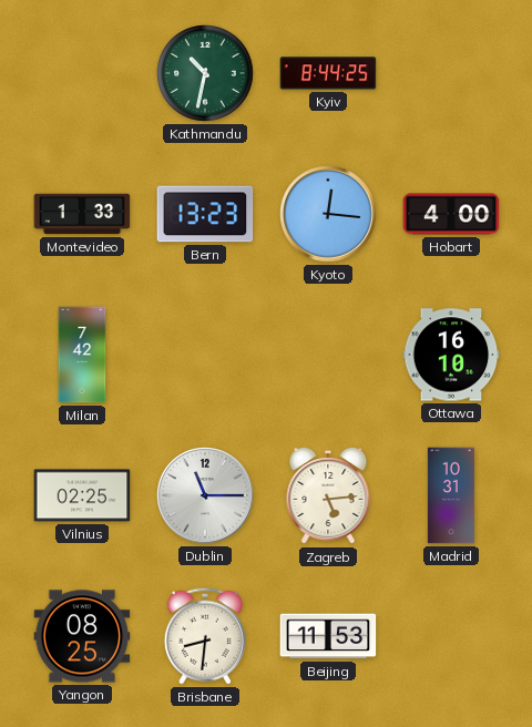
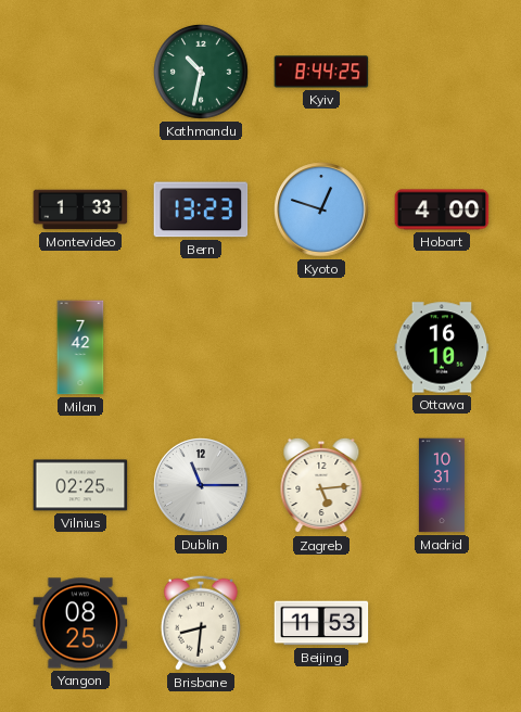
Kyoto: 12:16 -> 12:48
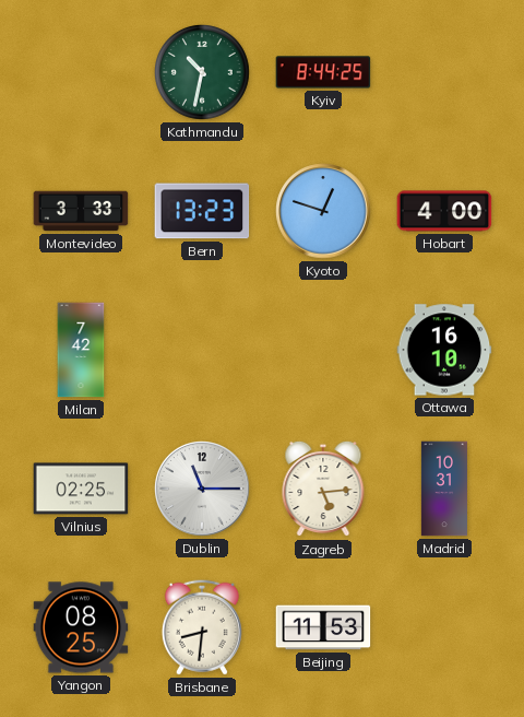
Montevideo: 1:33 -> 3:33
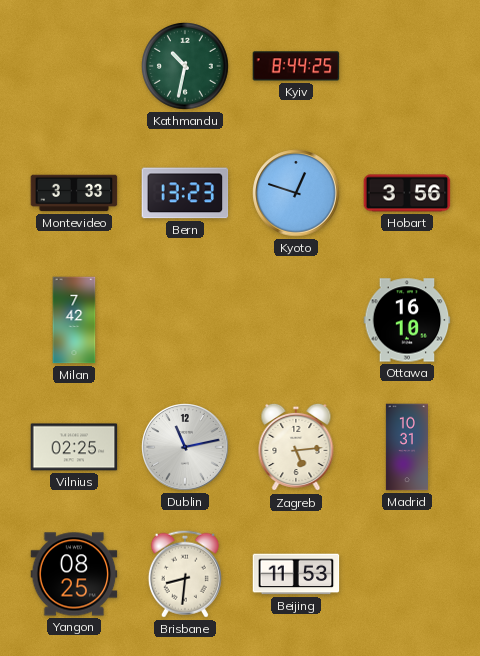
Hobart: 4:00 -> 3:56
Dublin: 11:15 -> 11:13
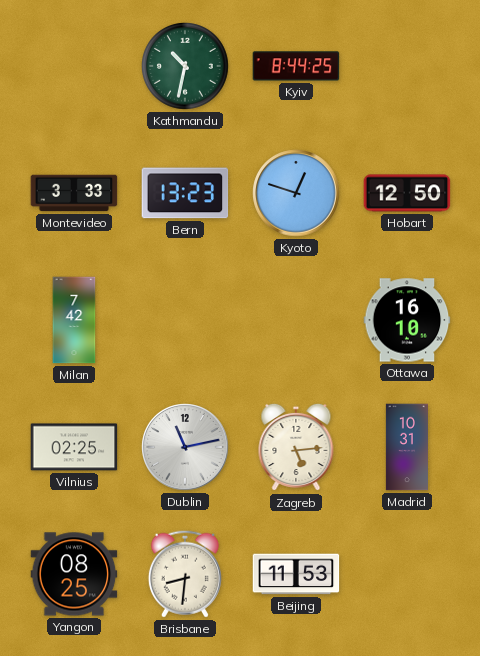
Hobart: 3:56 -> 12:50
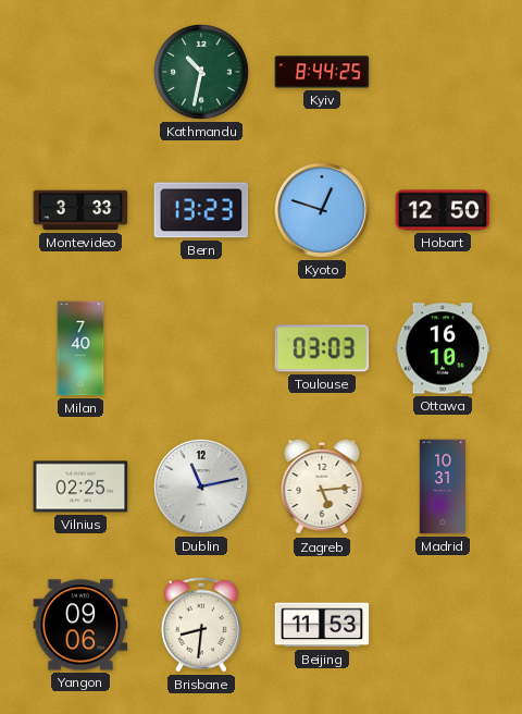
Milan: 7:42 -> 7:40
Toulouse: none -> 03:03
Yangon: 08:25 -> 09:06
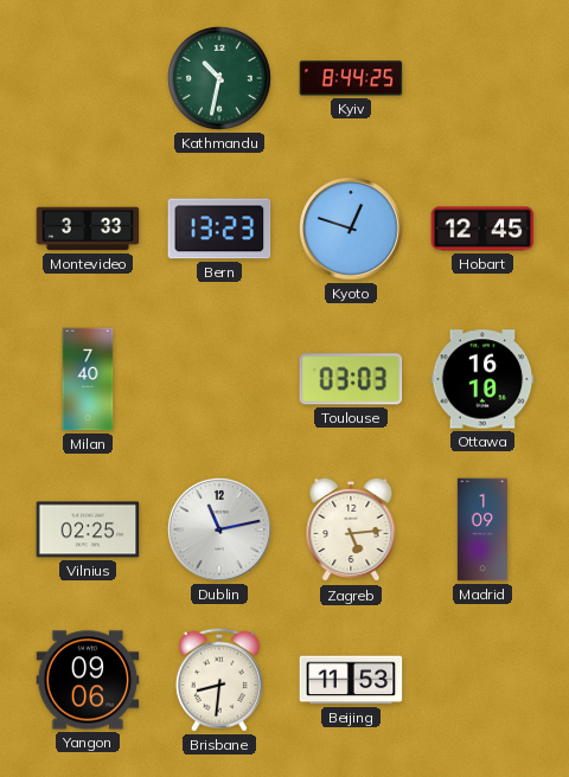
Hobart: 12:50 -> 12:45
Madrid: 10:31 -> 1:09
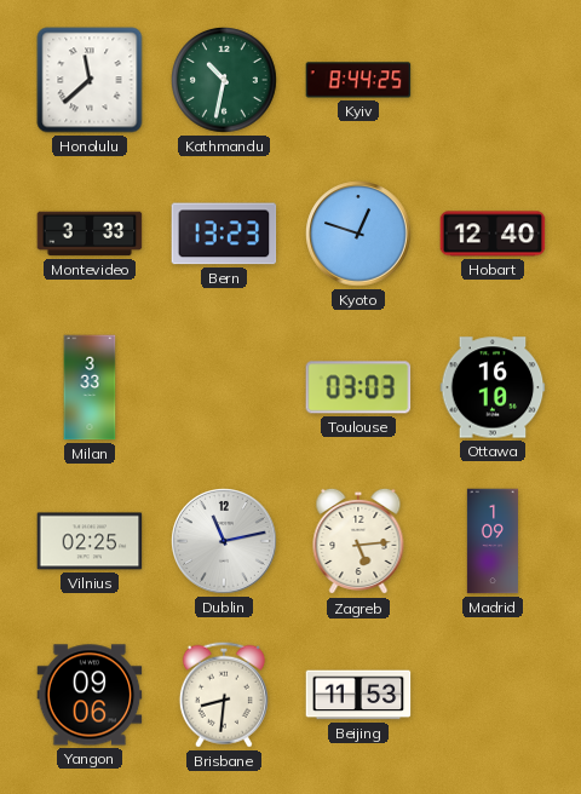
Honolulu: none -> 11:38
Hobart: 12:45 -> 12:40
Milan: 7:40 -> 3:33
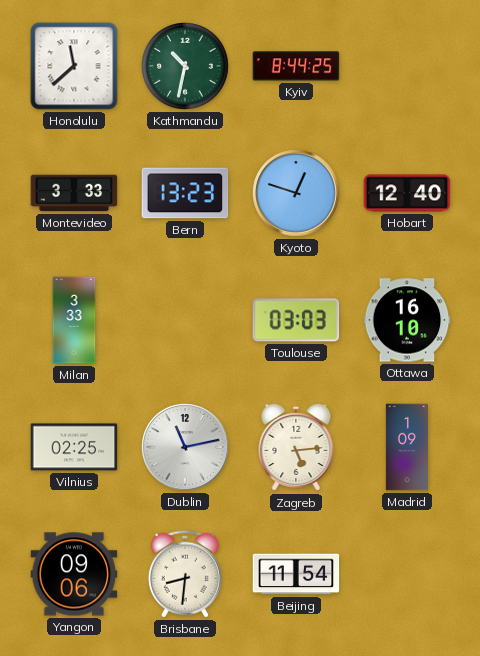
Beijing: 11:53 -> 11:54
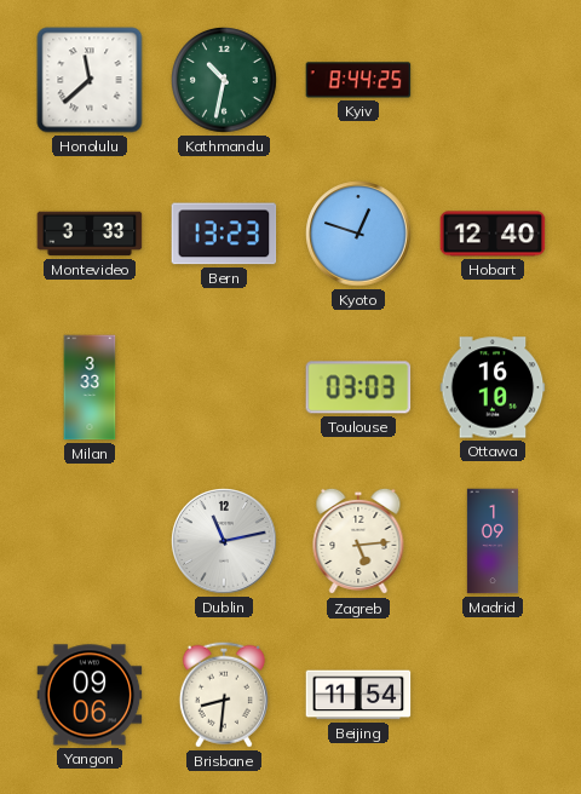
Vilnius: 02:25 -> none
